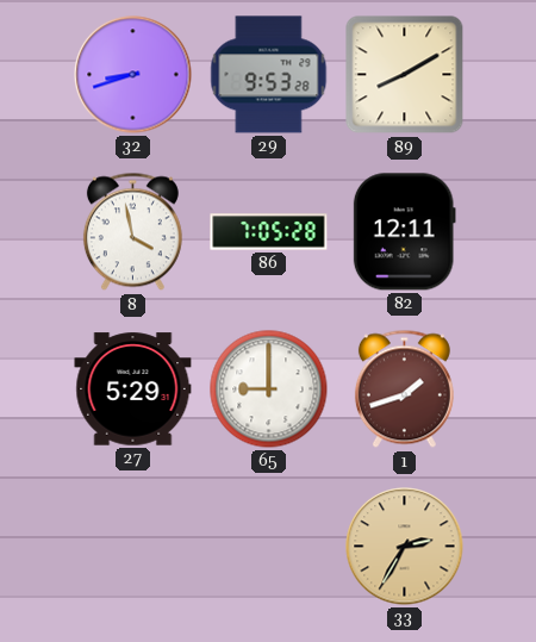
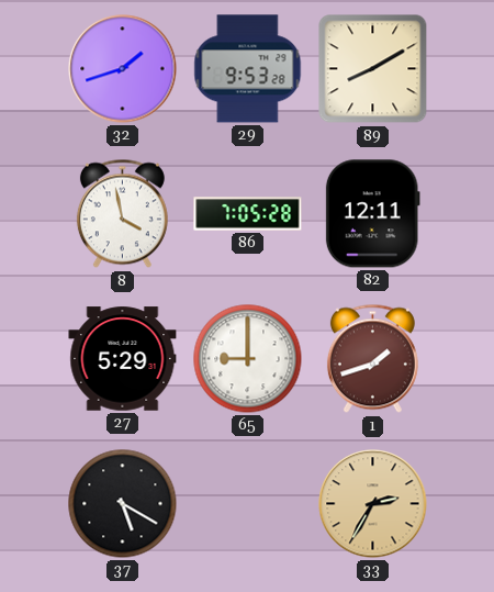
32: 8:42 -> 1:42
37: none -> 5:20
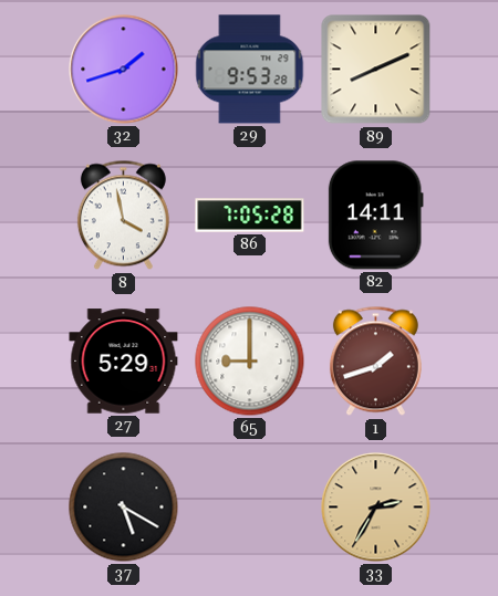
89: 8:10 -> 8:11
82: 12:11 -> 14:11
